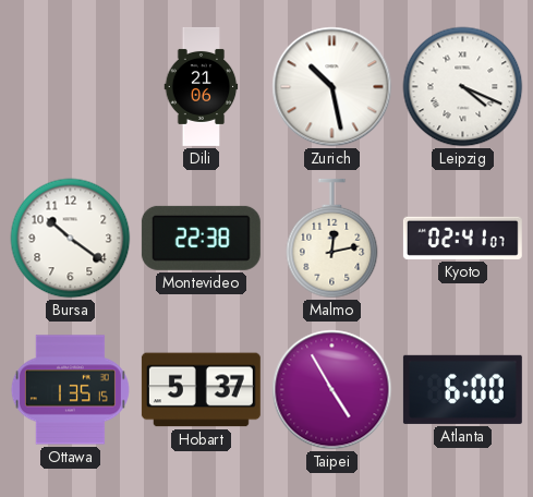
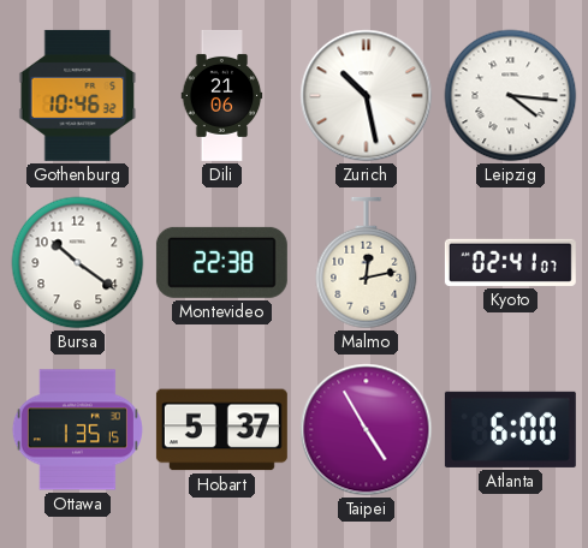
Gothenburg: none -> 10:46
Leipzig: 4:19 -> 4:16
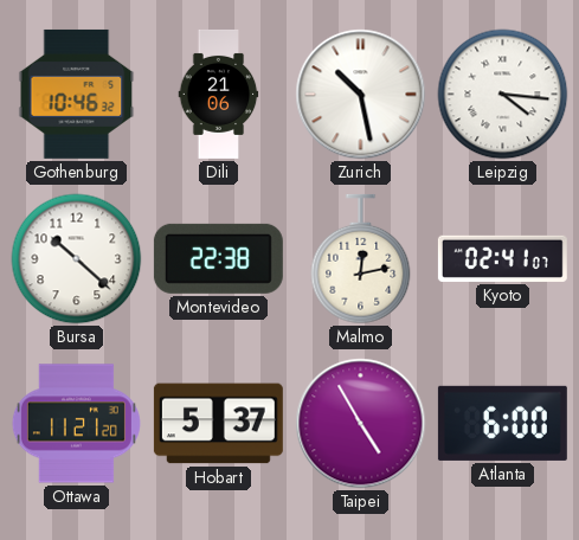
Bursa: 10:21 -> 10:22
Ottawa: 1:35 -> 11:21
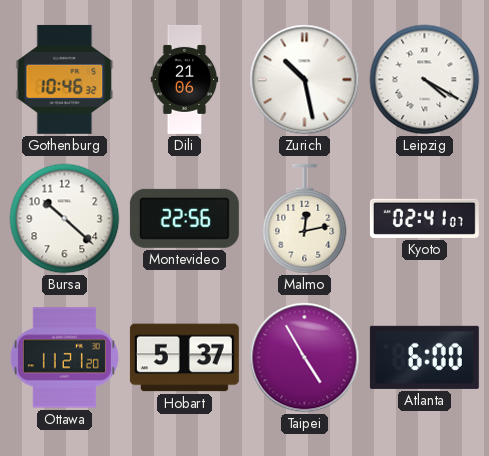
Leipzig: 4:16 -> 4:20
Montevideo: 22:38 -> 22:56
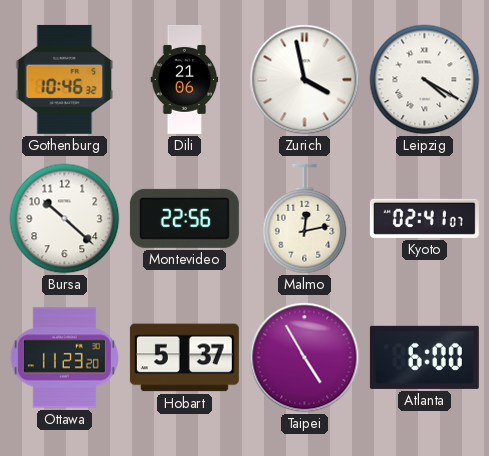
Zurich: 10:28 -> 3:58
Ottawa: 11:21 -> 11:23
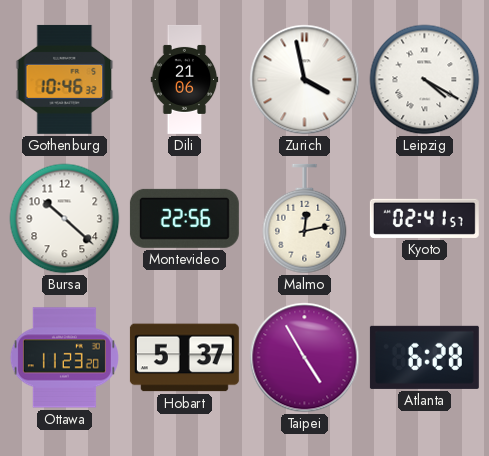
Kyoto: 02:41:07 -> 02:41:57
Atlanta: 6:00 -> 6:28
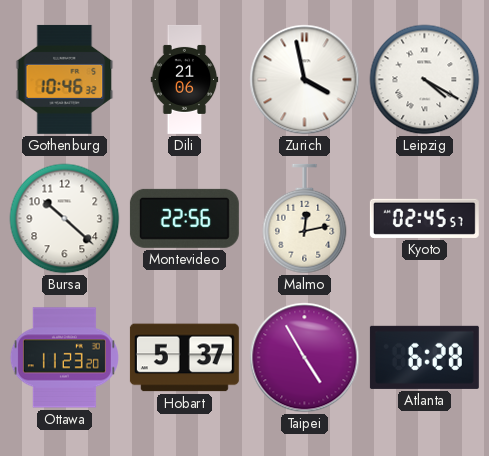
Kyoto: 02:41 -> 02:45
